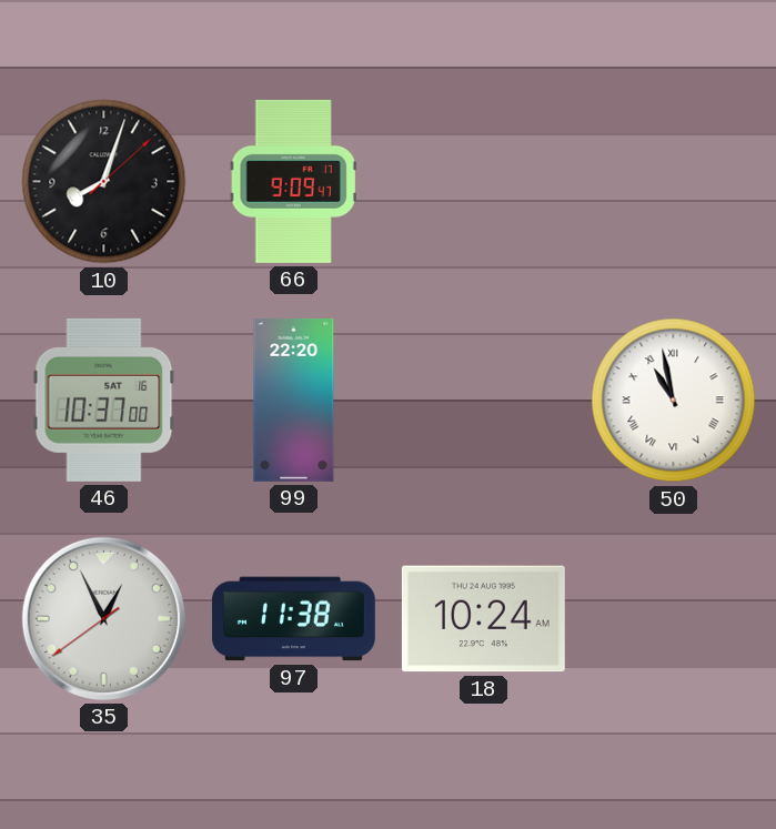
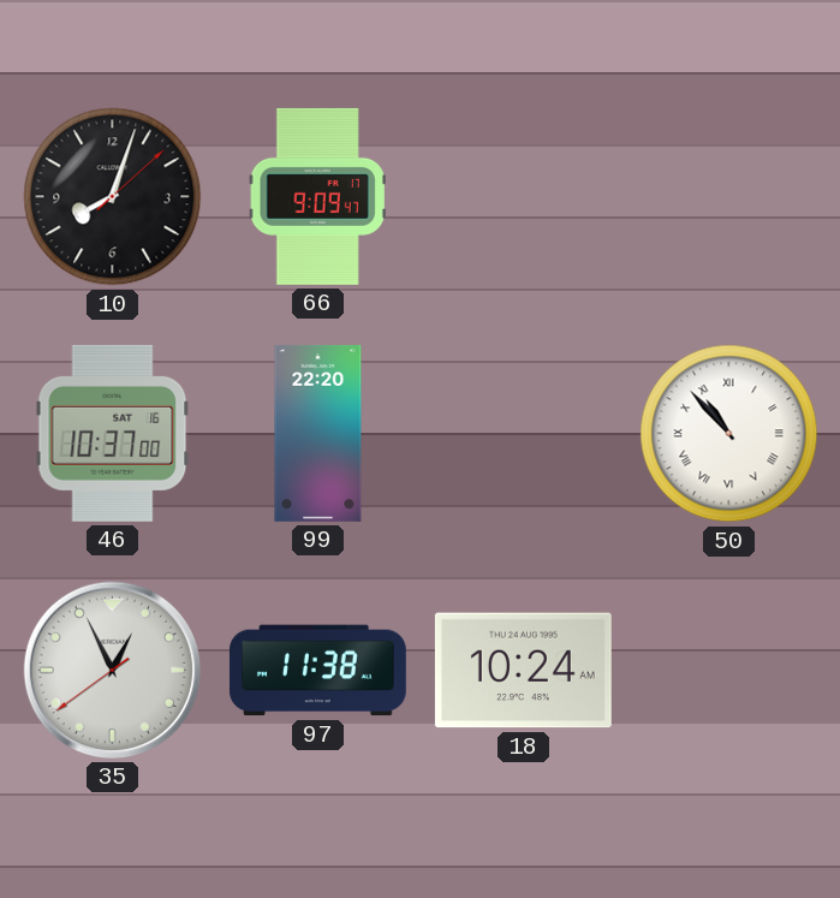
50: 10:58 -> 10:53
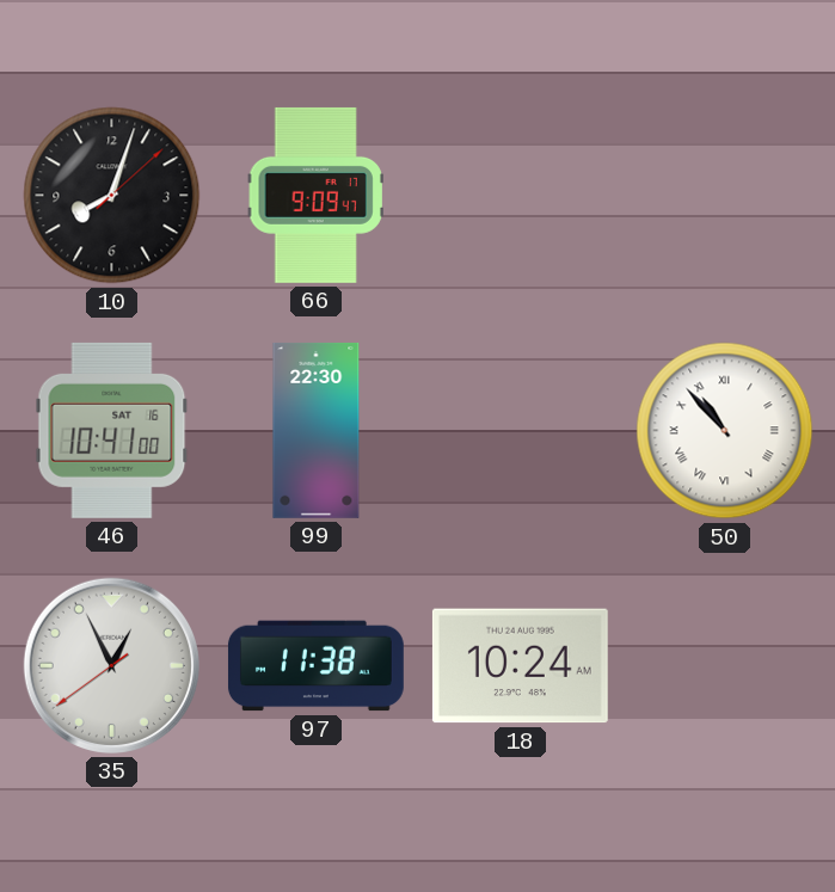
46: 10:37 -> 10:41
99: 22:20 -> 22:30
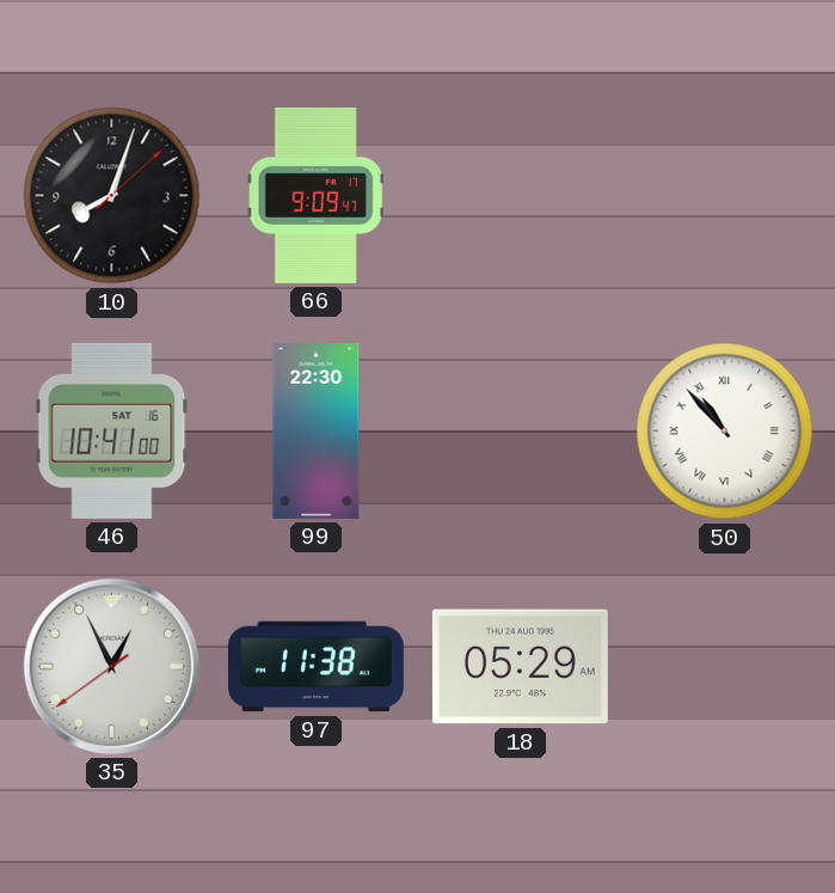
18: 10:24 -> 05:29
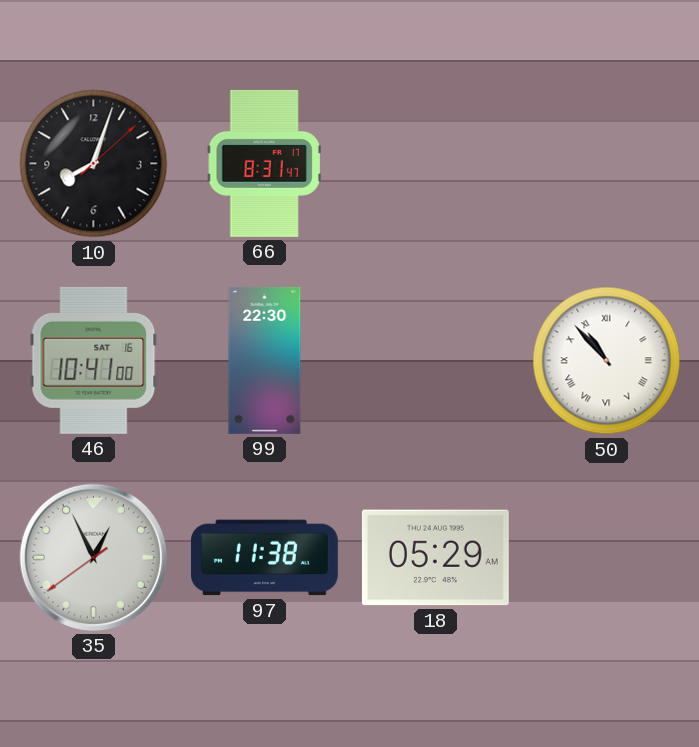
66: 9:09 -> 8:31
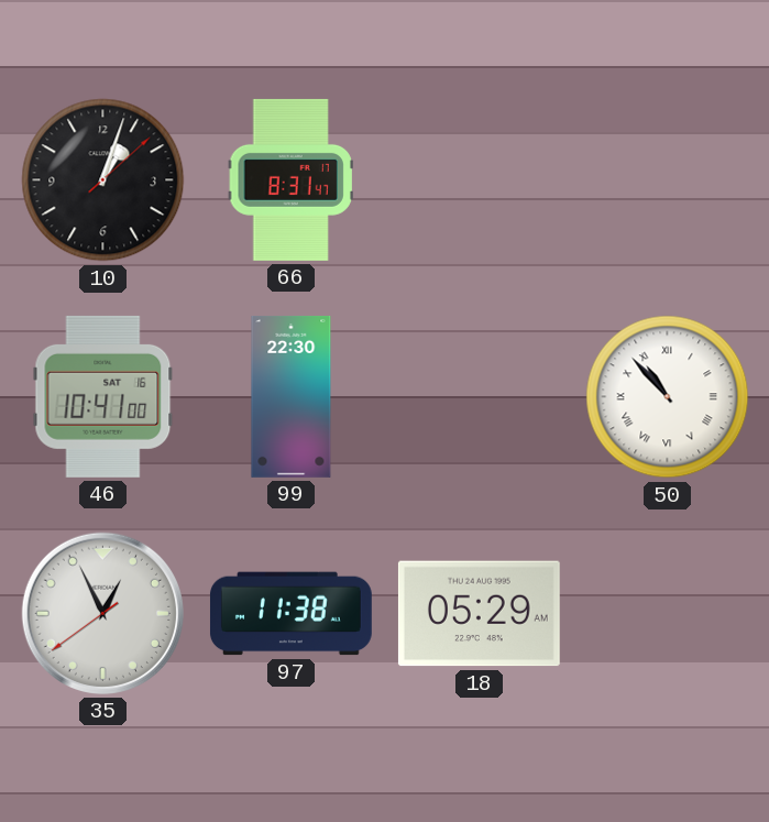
10: 8:03 -> 1:03
